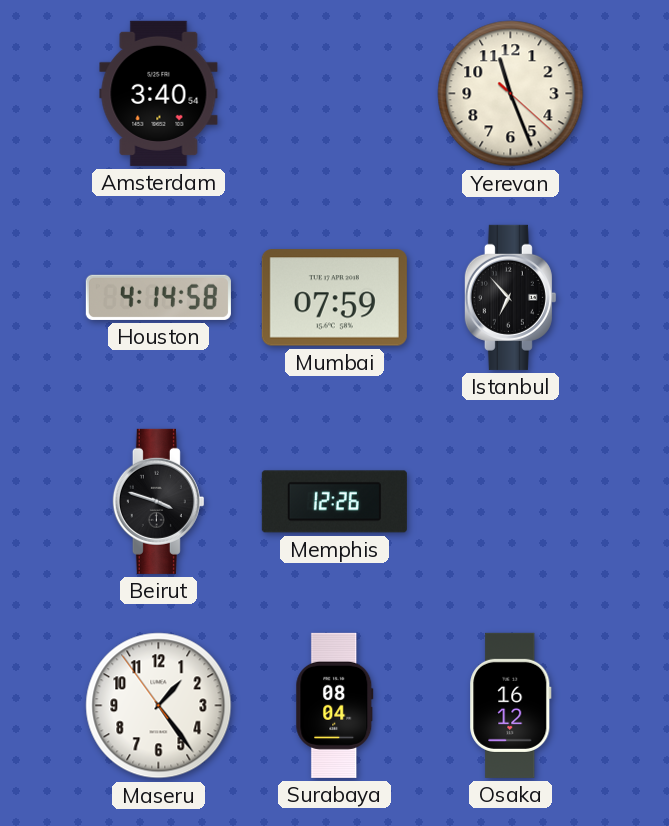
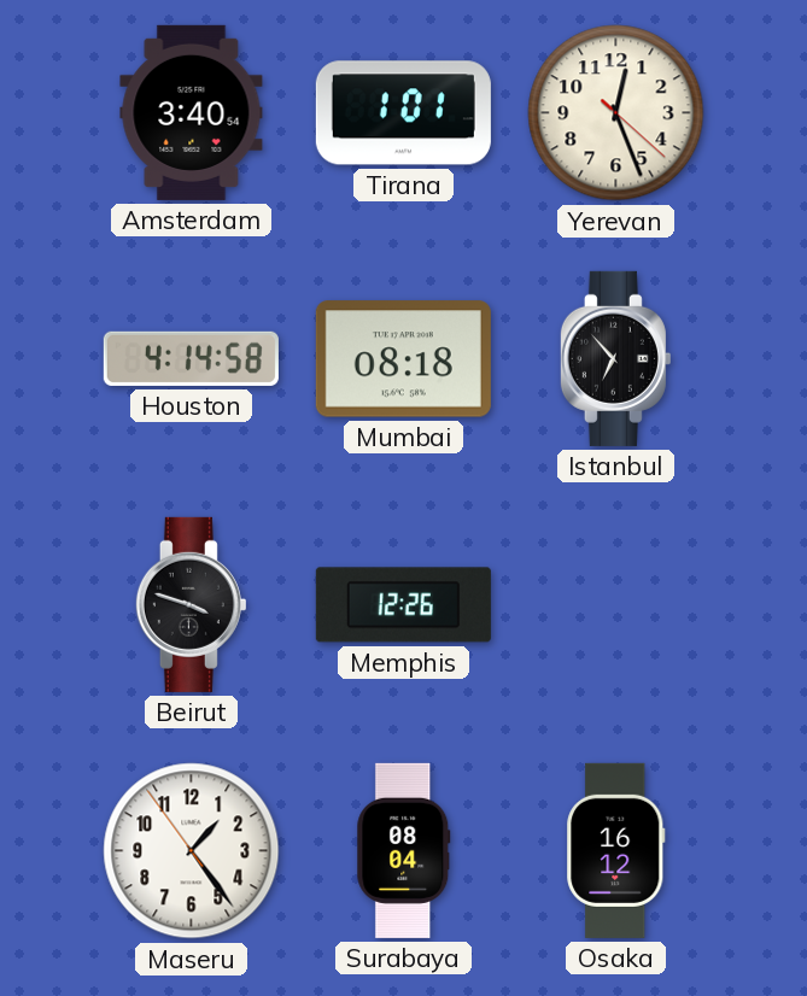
Tirana: none -> 1:01
Yerevan: 11:26 -> 12:26
Mumbai: 07:59 -> 08:18
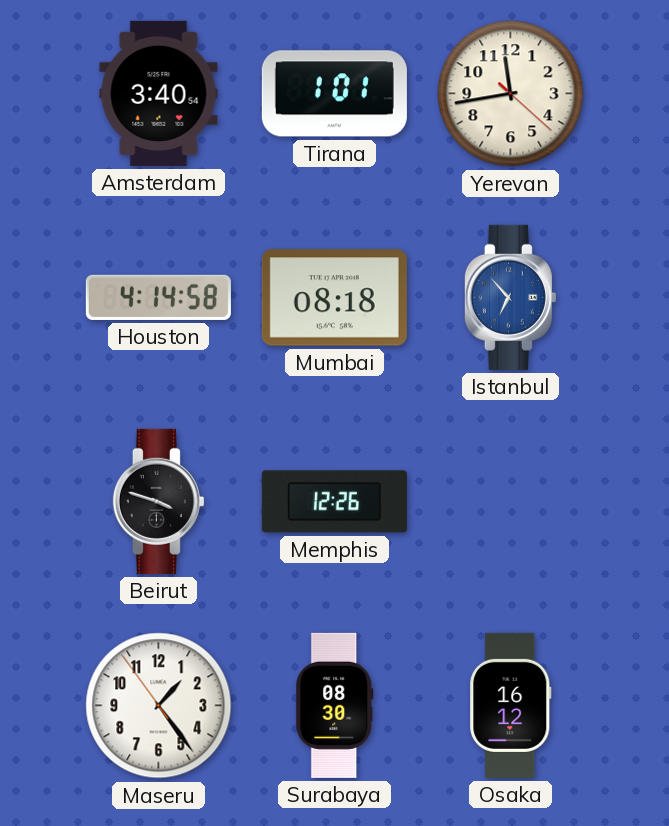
Yerevan: 12:26 -> 11:43
Istanbul dial: black -> blue
Surabaya: 08:04 -> 08:30
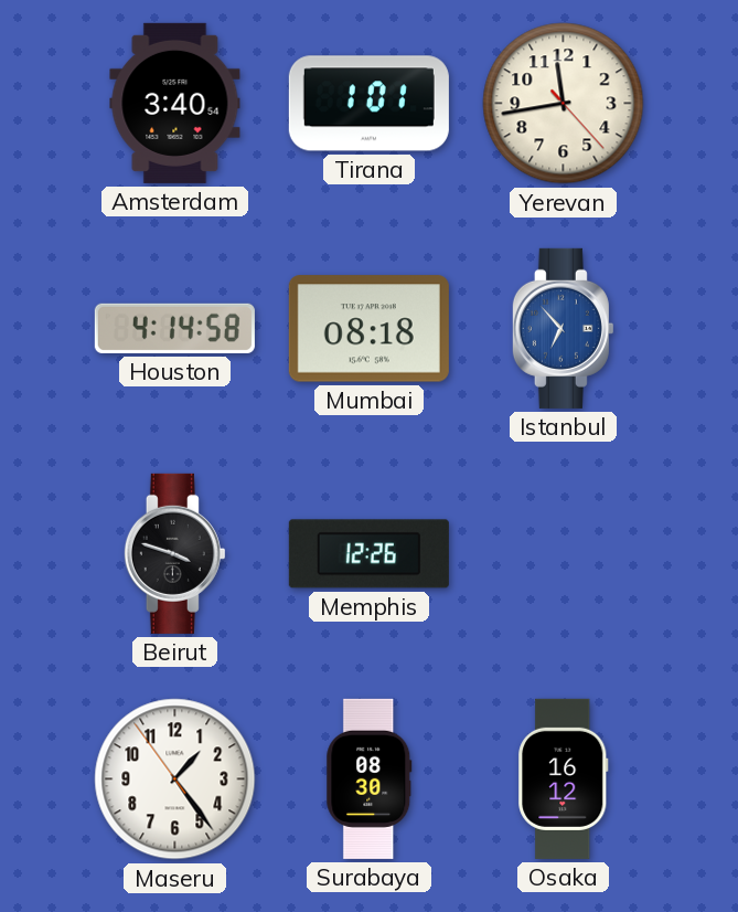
Yerevan: 11:43:22 -> 11:43:23
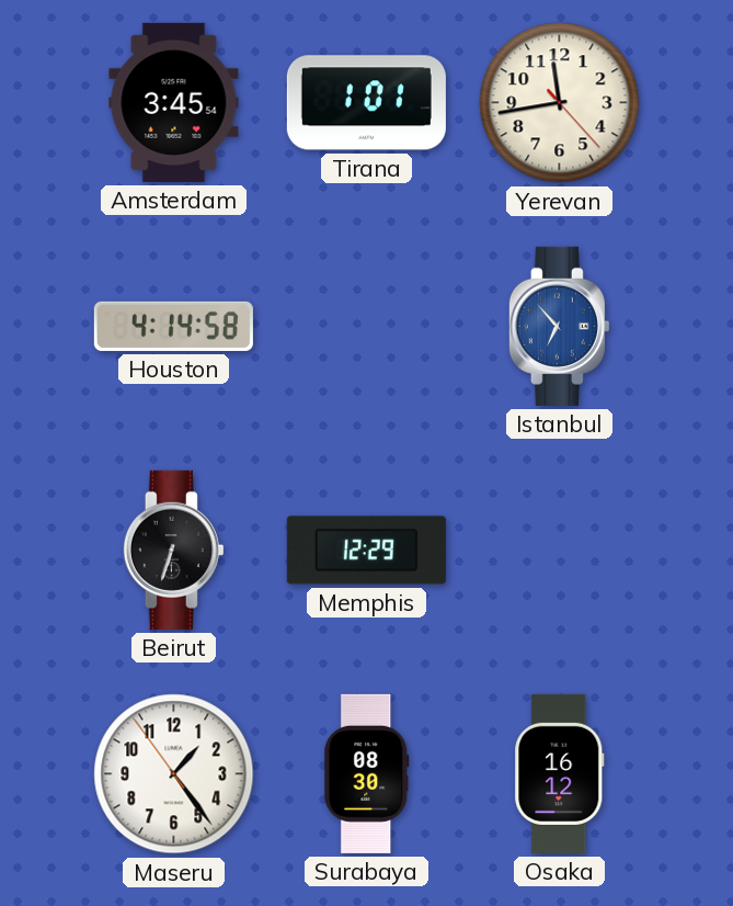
Amsterdam: 3:40 -> 3:45
Mumbai: 08:18 -> none
Beirut: 3:48 -> 6:33
Memphis: 12:26 -> 12:29
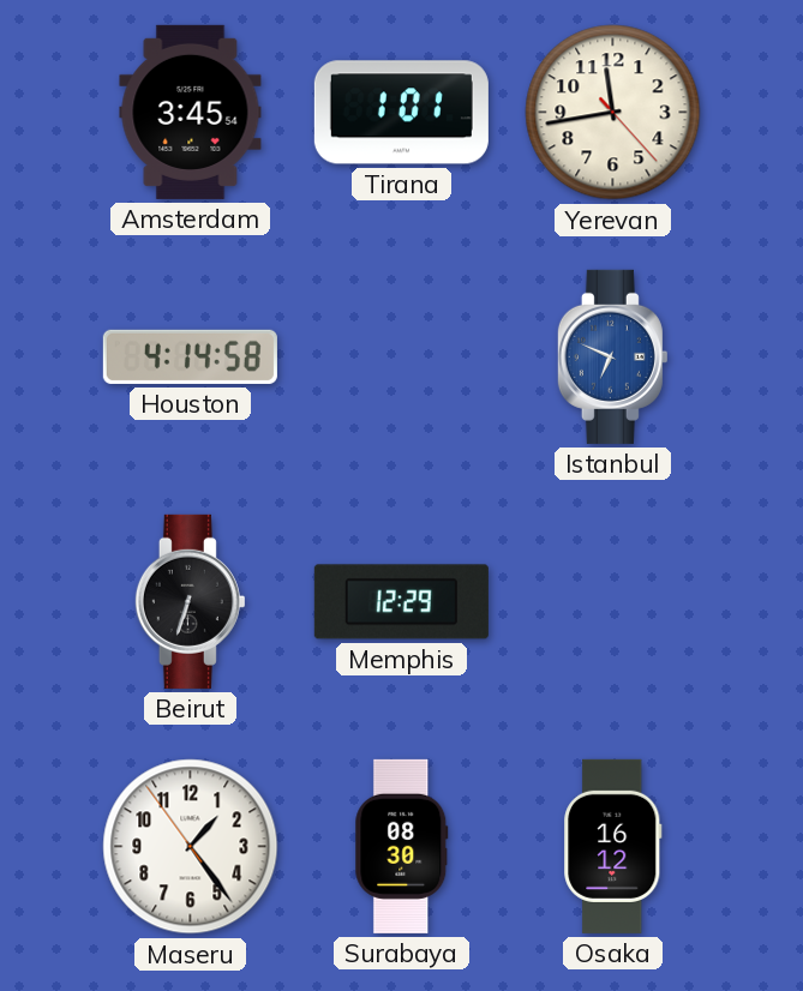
Istanbul: 6:53 -> 6:49
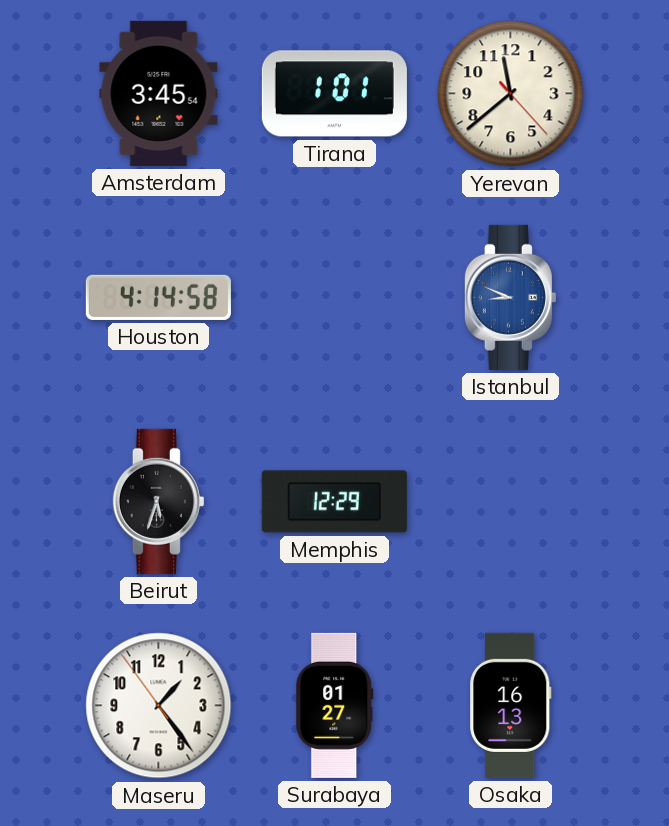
Yerevan: 11:43 -> 11:38
Istanbul: 6:49 -> 8:49
Beirut: 6:33 -> 5:33
Surabaya: 08:30 -> 01:27
Osaka: 16:12 -> 16:13
